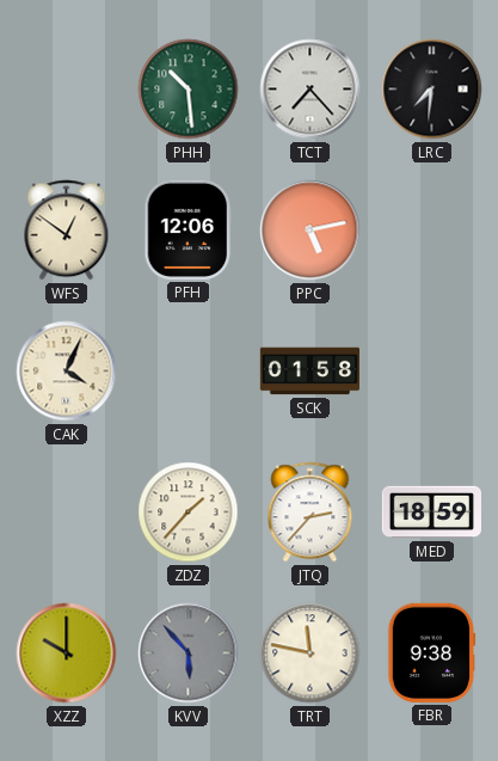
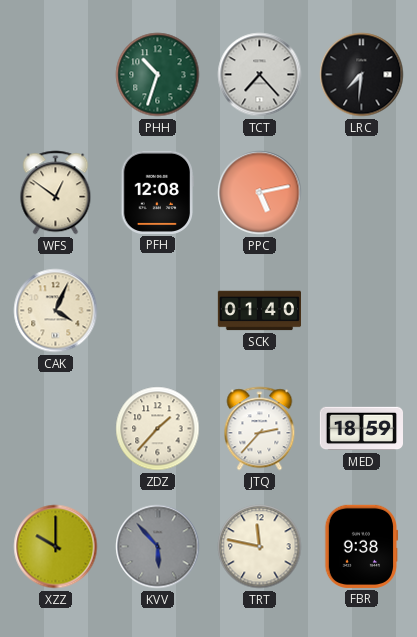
PHH: 10:29 -> 10:33
PFH: 12:06 -> 12:08
SCK: 01:58 -> 01:40
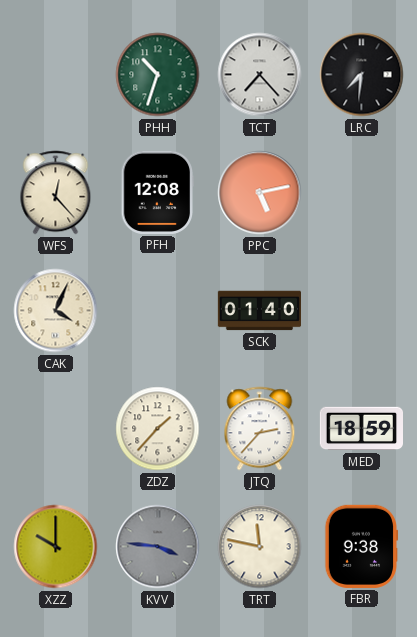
WFS: 12:51 -> 12:23
KVV: 5:53 -> 3:46
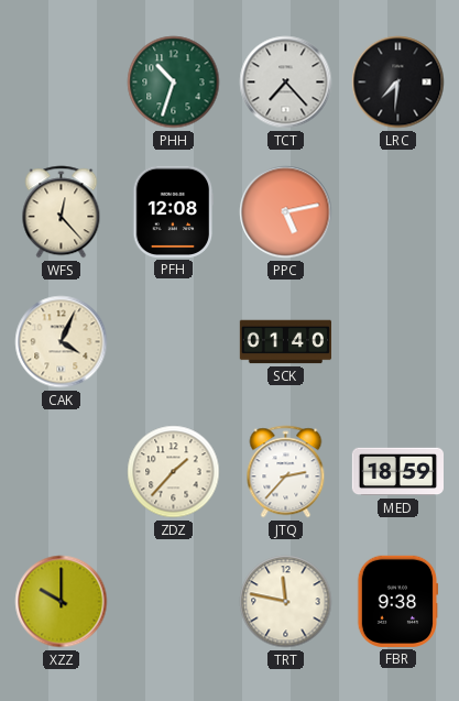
KVV: 3:46 -> none
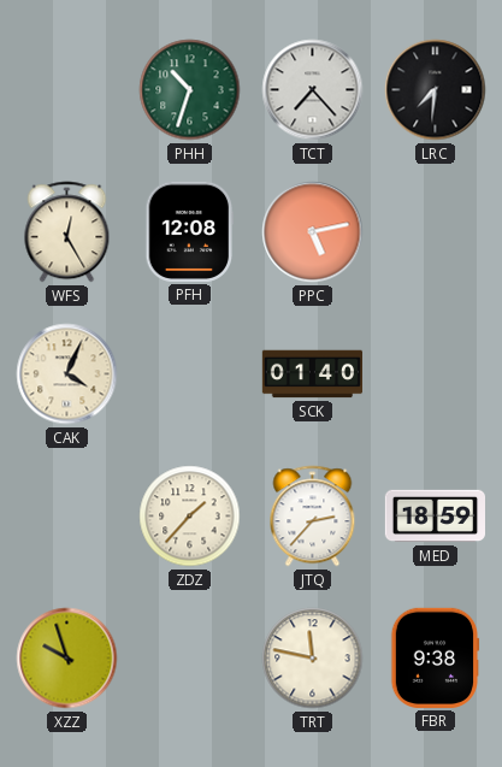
WFS: 12:23 -> 12:25
XZZ: 10:00 -> 9:57
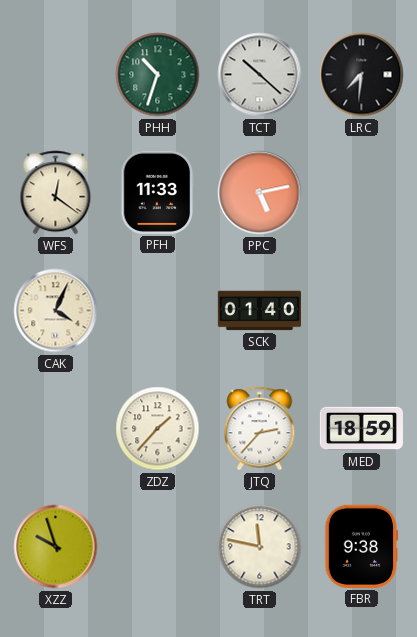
TCT: 7:23 -> 10:22
WFS: 12:25 -> 12:21
PFH: 12:08 -> 11:33
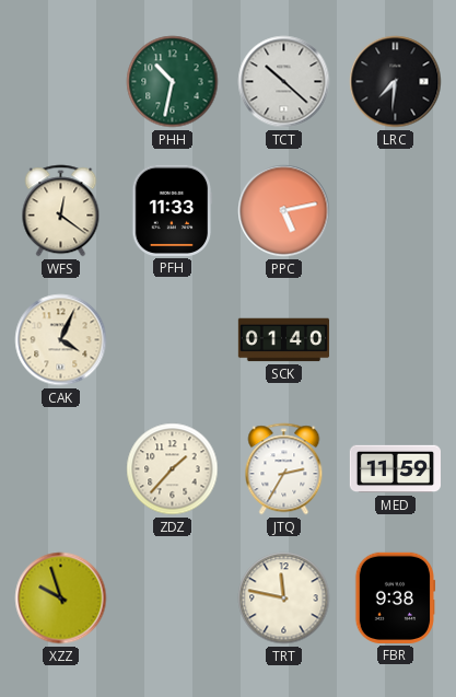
PHH: 10:33 -> 10:32
JTQ: 2:37 -> 2:35
MED: 18:59 -> 11:59
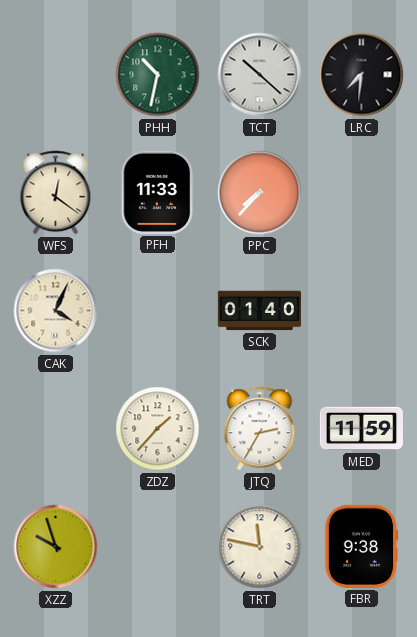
PPC: 5:13 -> 7:37
